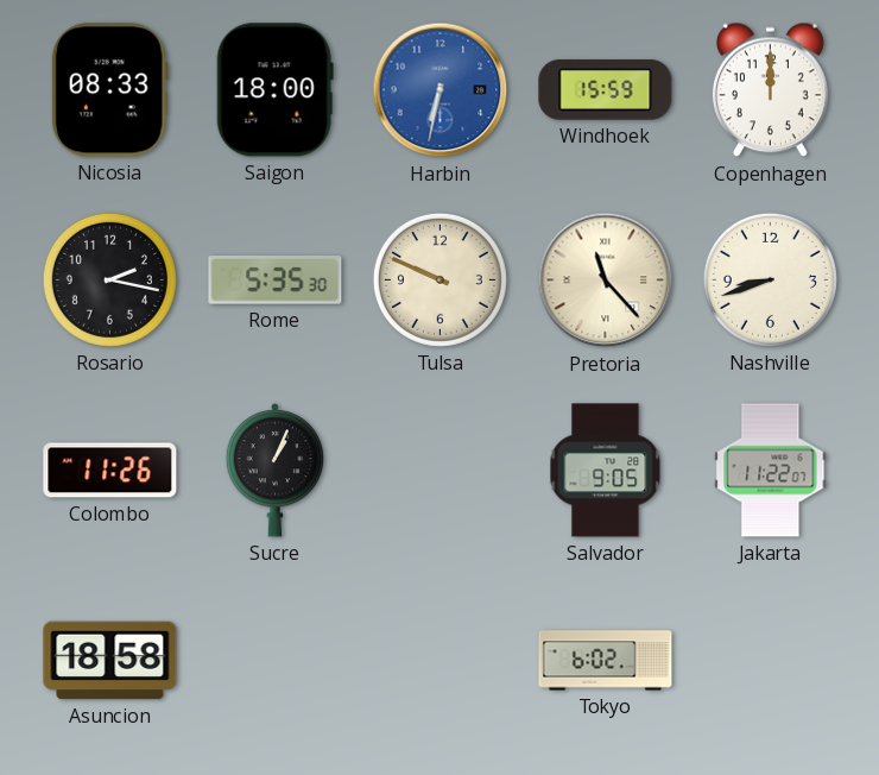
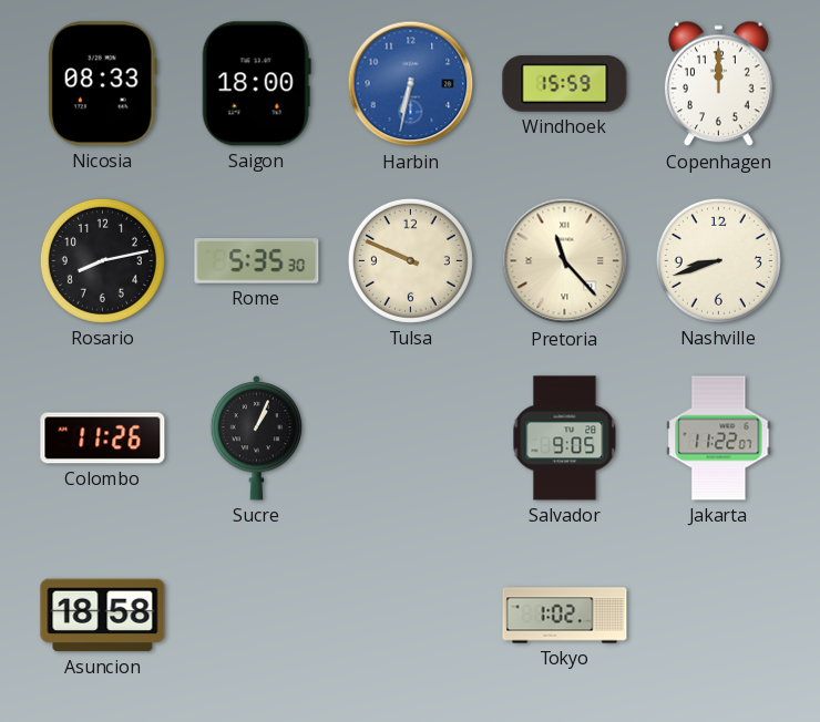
Rosario: 2:17 -> 8:13
Tokyo: 6:02 -> 1:02
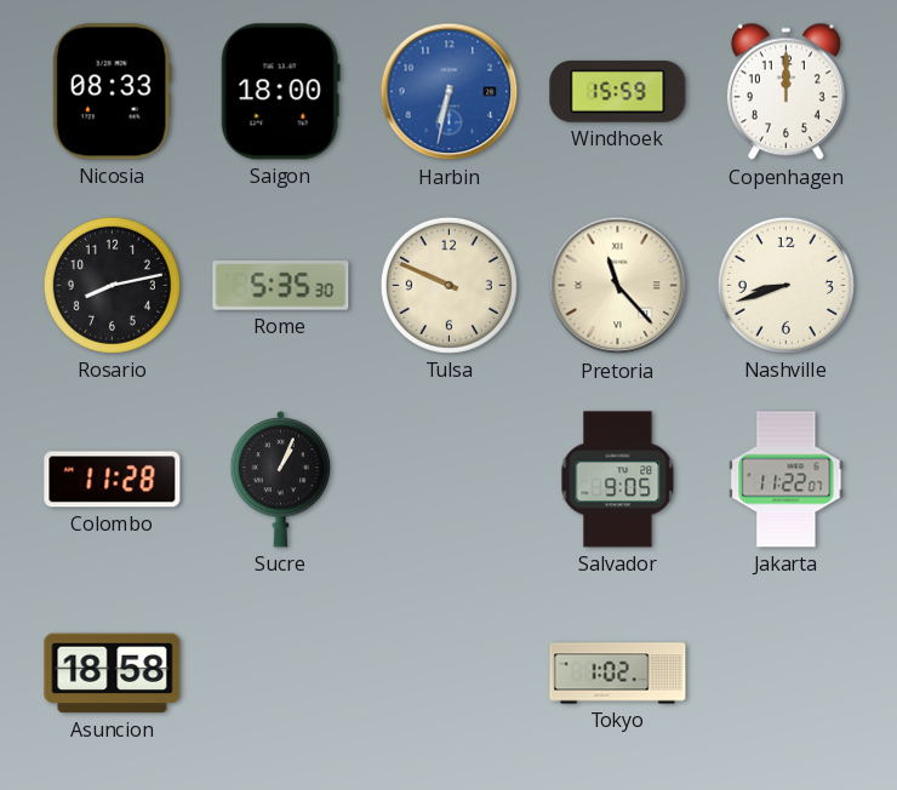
Colombo: 11:26 -> 11:28
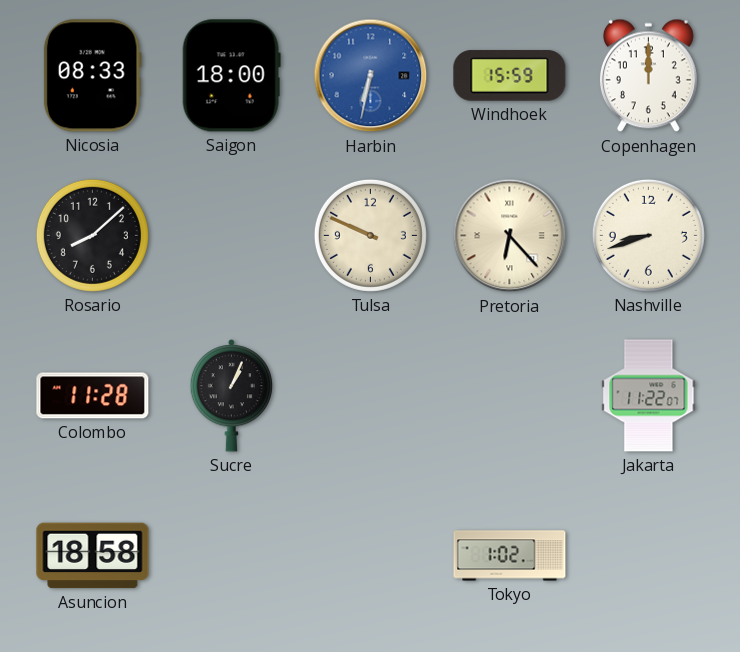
Rosario: 8:13 -> 8:08
Rome: 5:35 -> none
Pretoria: 11:23 -> 6:23
Salvador: 9:05 -> none
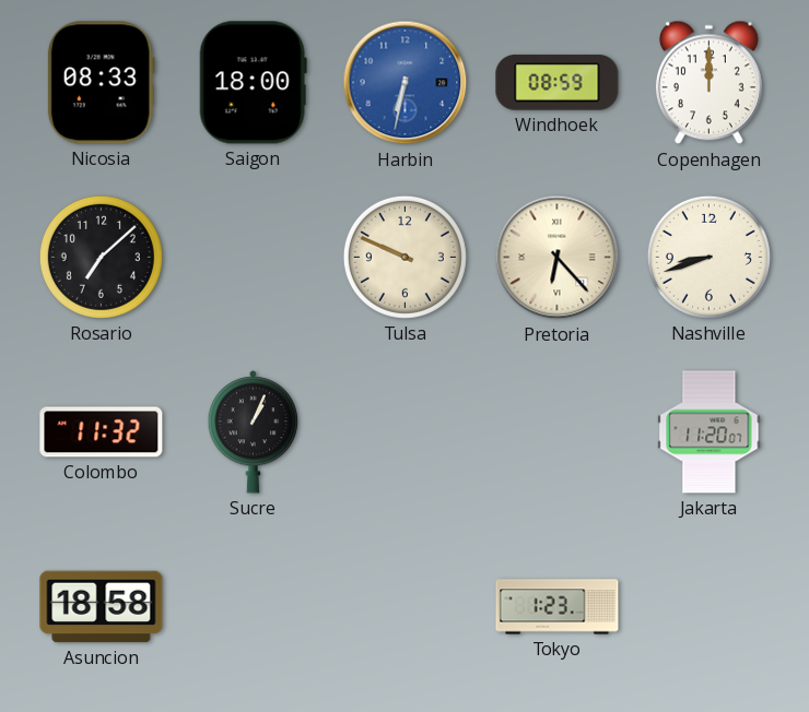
Windhoek: 15:59 -> 08:59
Rosario: 8:08 -> 7:08
Colombo: 11:28 -> 11:32
Jakarta: 11:22 -> 11:20
Tokyo: 1:02 -> 1:23
